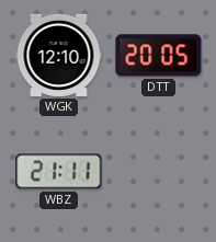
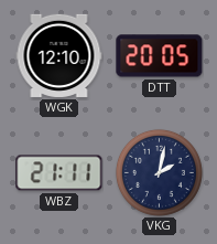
VKG: none -> 2:02
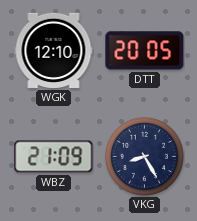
WBZ: 21:11 -> 21:09
VKG: 2:02 -> 8:25
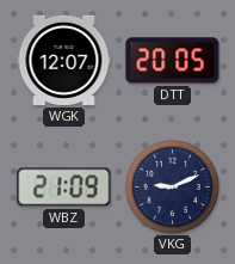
WGK: 12:10 -> 12:07
VKG: 8:25 -> 9:11
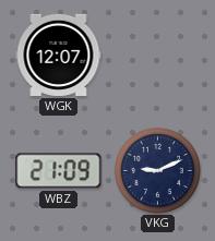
DTT: 20:05 -> none
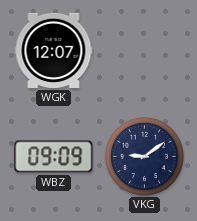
WBZ: 21:09 -> 09:09
VKG: 9:11 -> 9:09
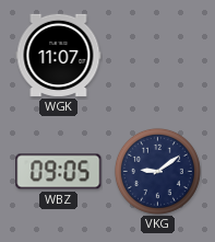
WGK: 12:07 -> 11:07
WBZ: 09:09 -> 09:05
